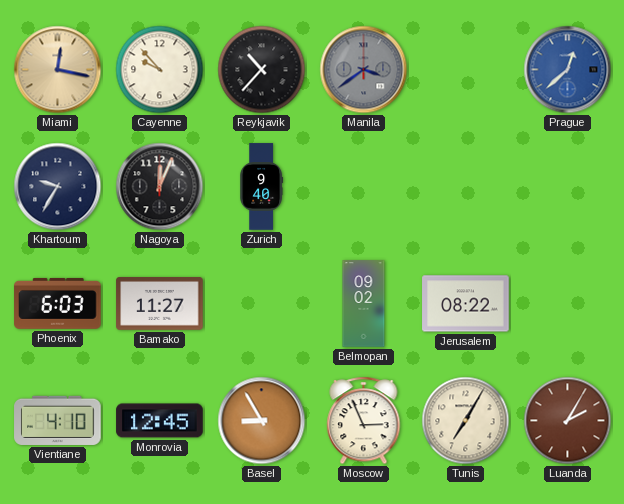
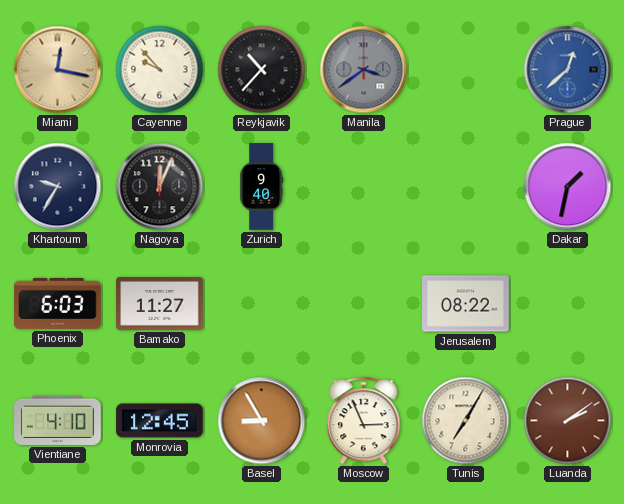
Dakar: none -> 1:32
Belmopan: 09:02 -> none
Luanda: 2:05 -> 2:09
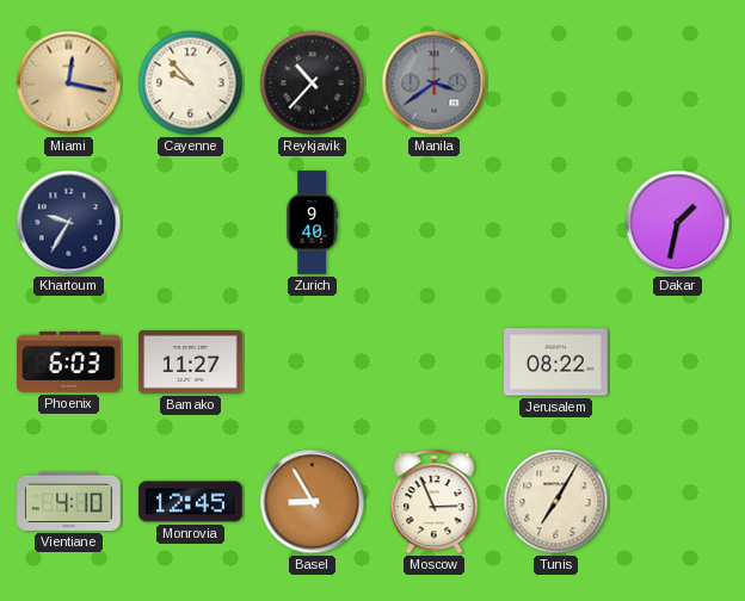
Prague: 12:38 -> none
Nagoya: 12:04 -> none
Luanda: 2:09 -> none
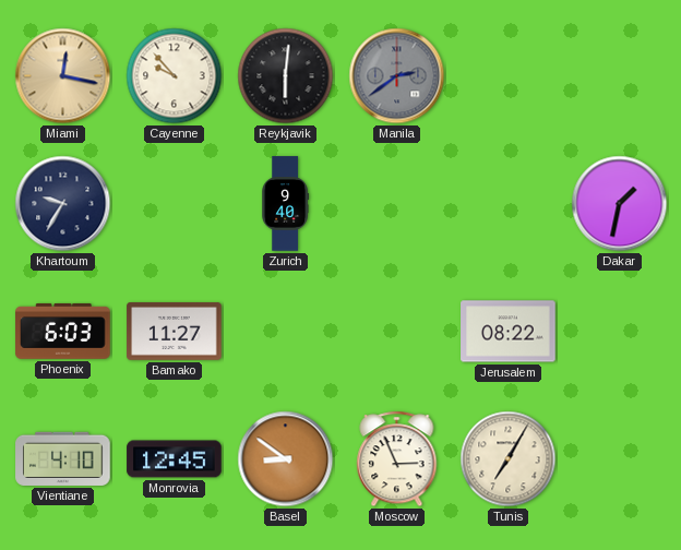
Reykjavik: 10:37 -> 6:01
Manila: 3:39 -> 2:39
Basel: 8:55 -> 8:51
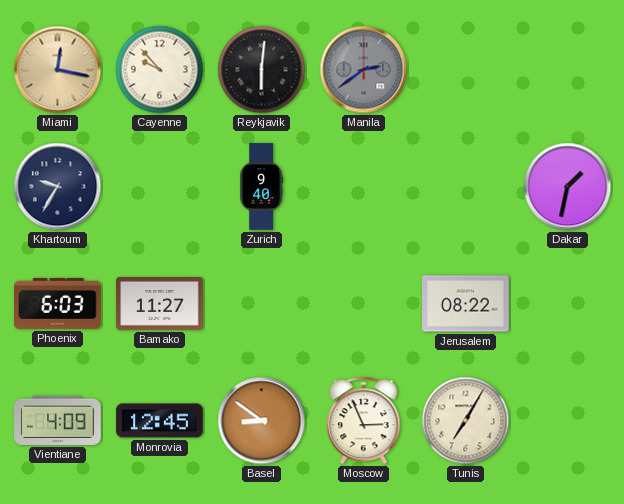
Vientiane: 4:10 -> 4:09
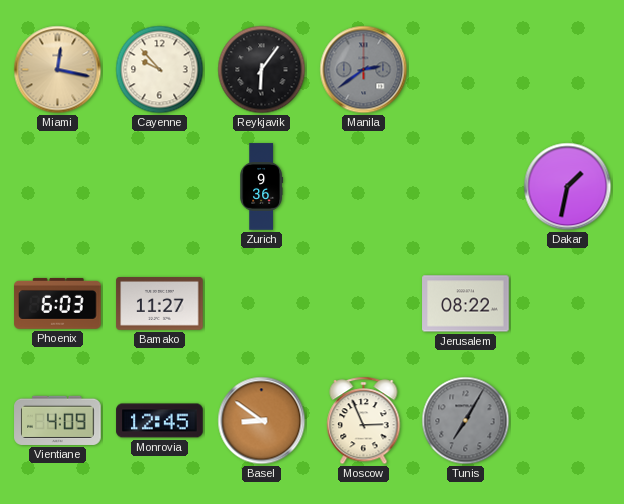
Reykjavik: 6:01 -> 6:06
Khartoum: 9:35 -> none
Zurich: 9:40 -> 9:36
Tunis dial: cream -> grey
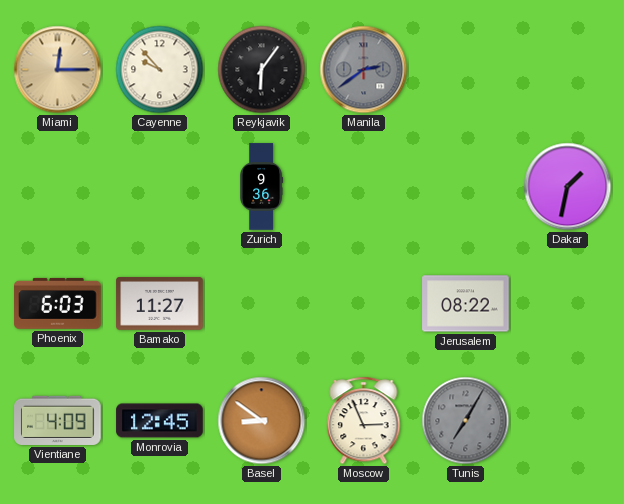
Miami: 12:17 -> 12:15
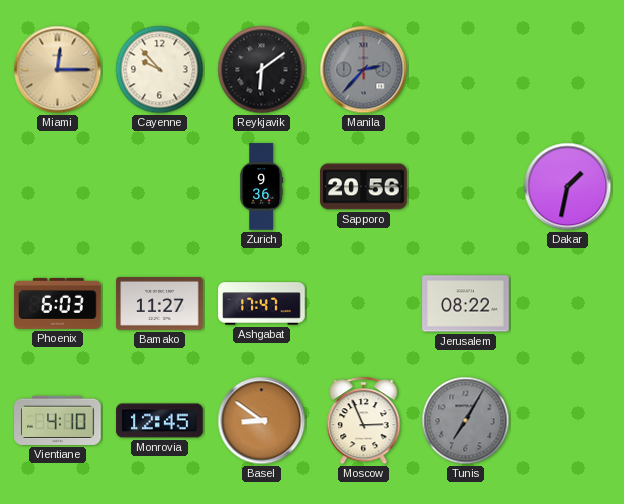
Reykjavik: 6:06 -> 6:09
Manila: 2:39 -> 2:37
Sapporo: none -> 20:56
Ashgabat: none -> 17:47
Vientiane: 4:09 -> 4:10
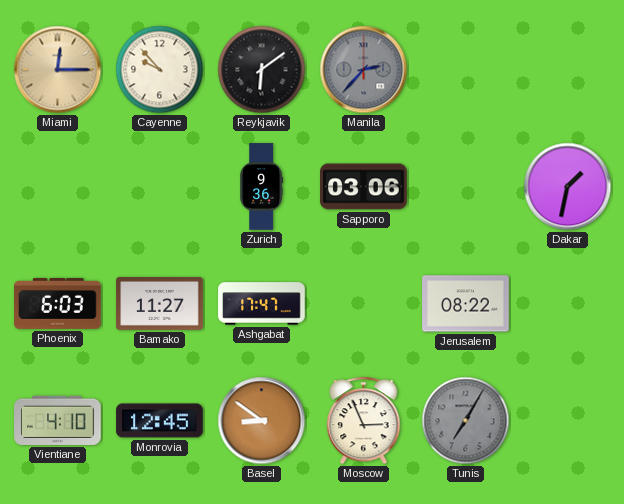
Sapporo: 20:56 -> 03:06
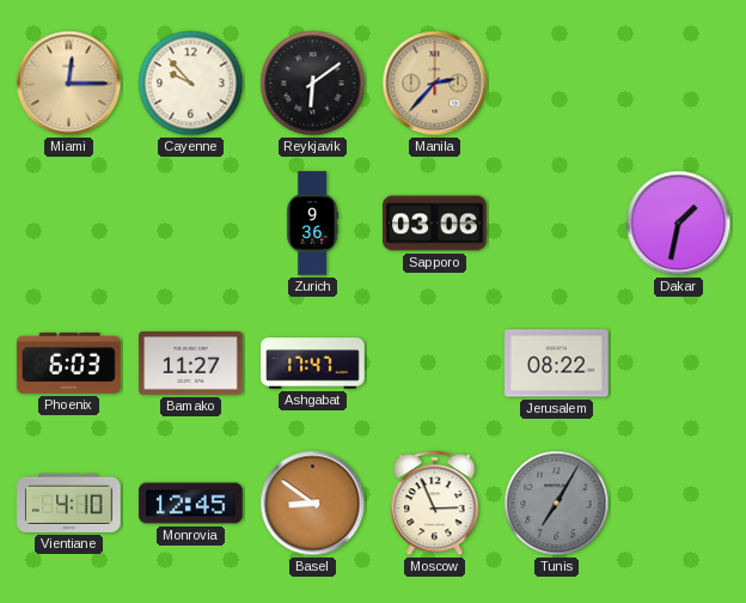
Manila dial: grey -> champagne
